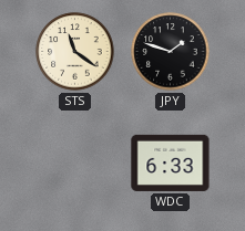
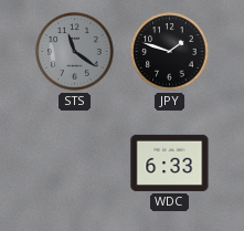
STS dial: cream -> grey
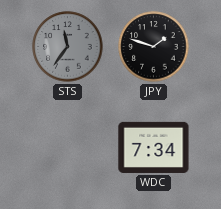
STS: 11:21 -> 11:36
WDC: 6:33 -> 7:34
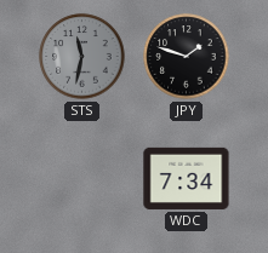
STS: 11:36 -> 11:32
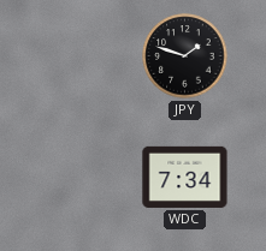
STS: 11:32 -> none
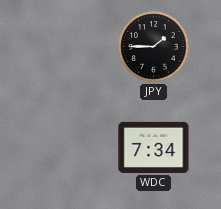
JPY: 1:48 -> 1:45
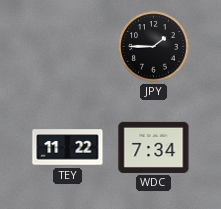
TEY: none -> 11:22
